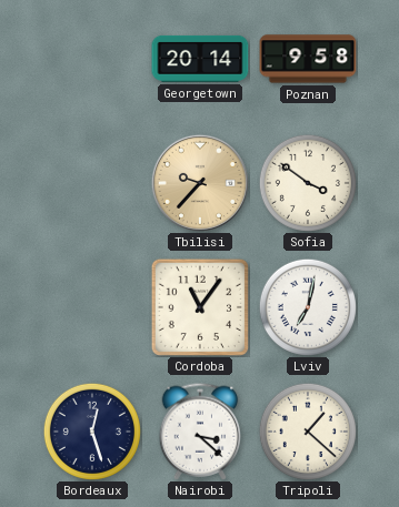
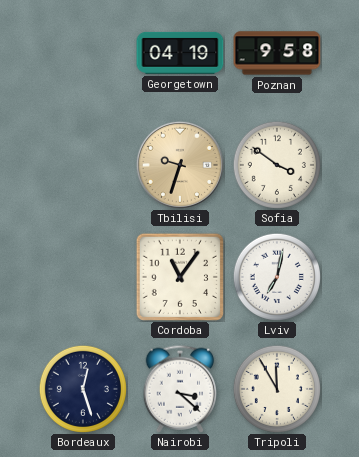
Georgetown: 20:14 -> 04:19
Tbilisi: 9:37 -> 9:33
Tripoli: 1:22 -> 11:55
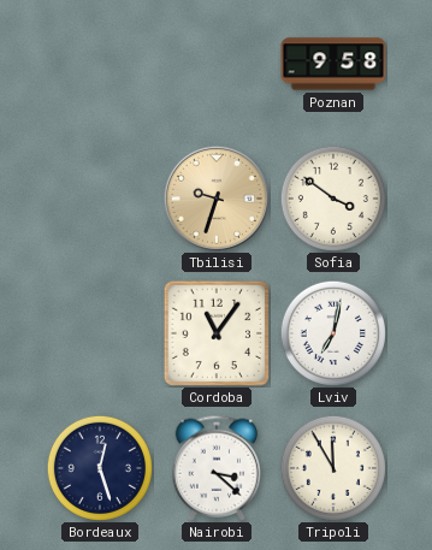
Georgetown: 04:19 -> none
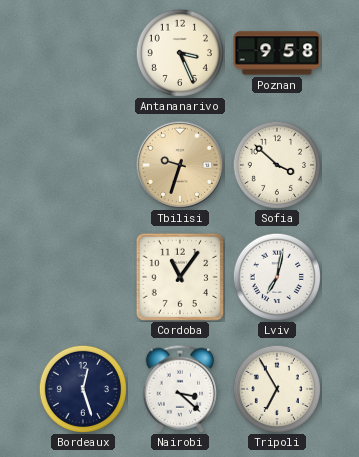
Antananarivo: none -> 3:26
Sofia: 3:51 -> 3:52
Tripoli: 11:55 -> 6:55
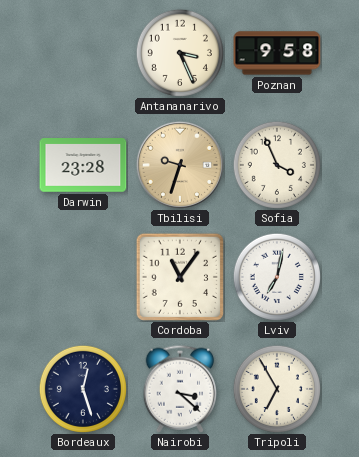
Darwin: none -> 23:28
Sofia: 3:52 -> 3:56
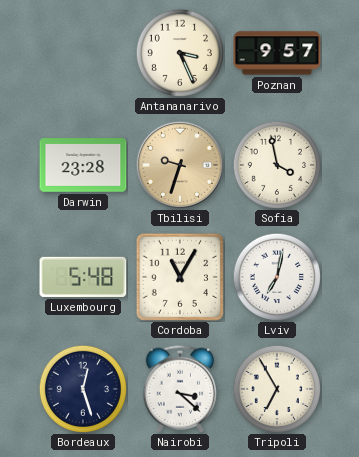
Poznan: 9:58 -> 9:57
Sofia: 3:56 -> 3:58
Luxembourg: none -> 5:48
Cordoba: 11:06 -> 11:05
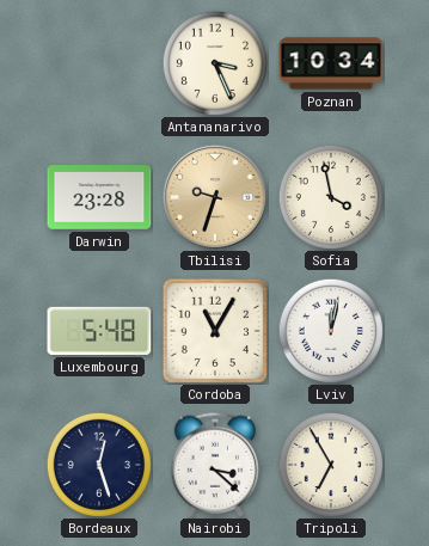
Poznan: 9:57 -> 10:34
Lviv: 7:02 -> 12:02
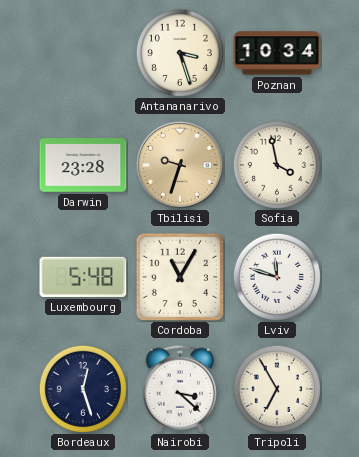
Antananarivo: 3:26 -> 3:27
Lviv: 12:02 -> 11:48
